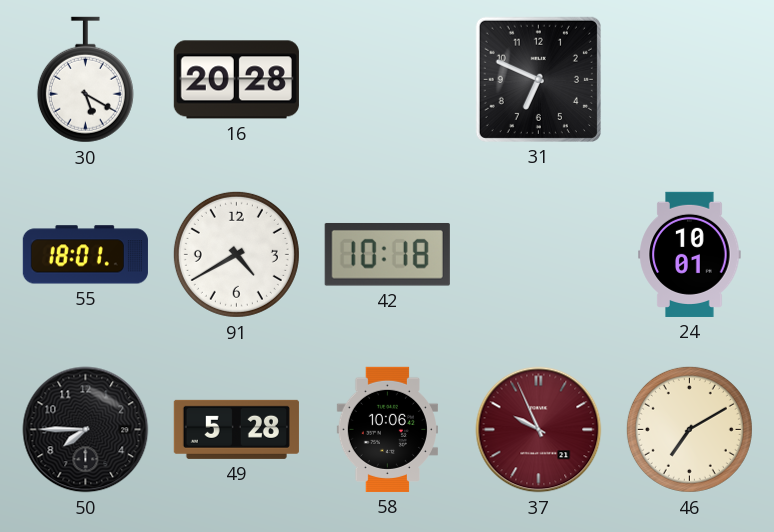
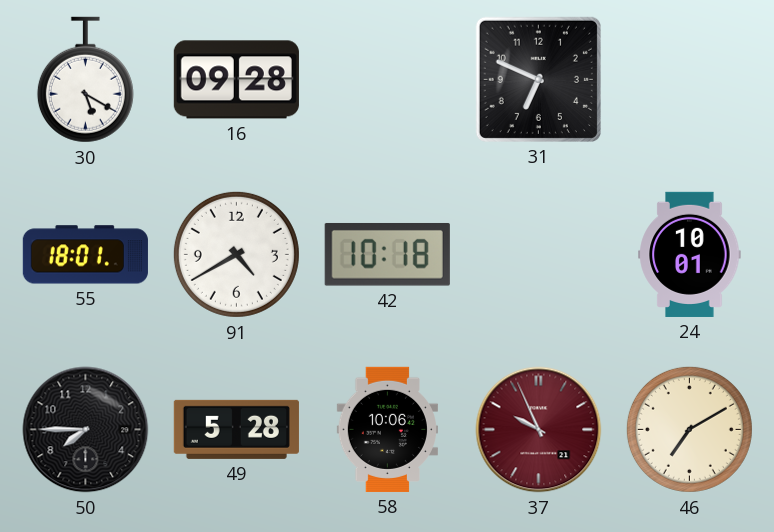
16: 20:28 -> 09:28
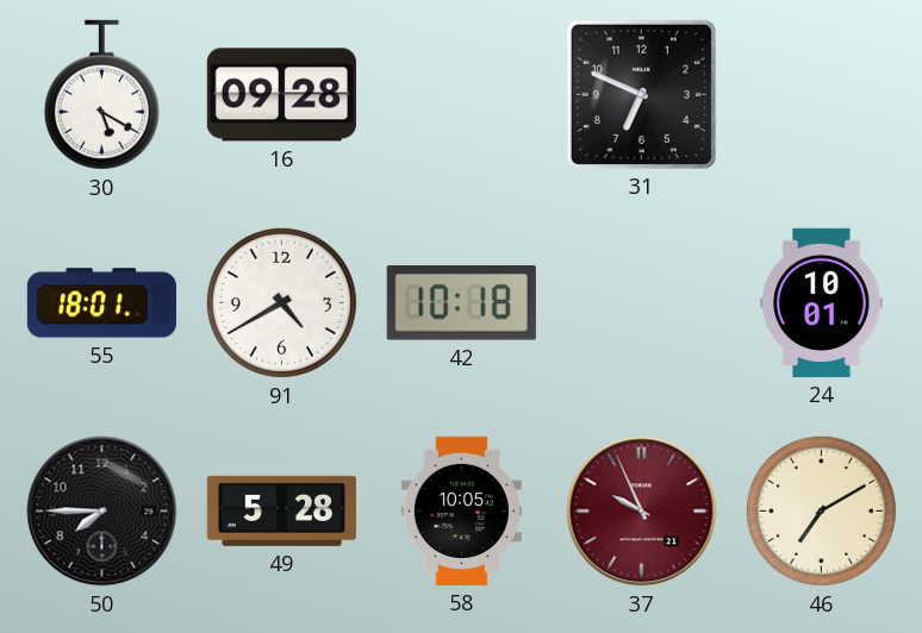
58: 10:06 -> 10:05
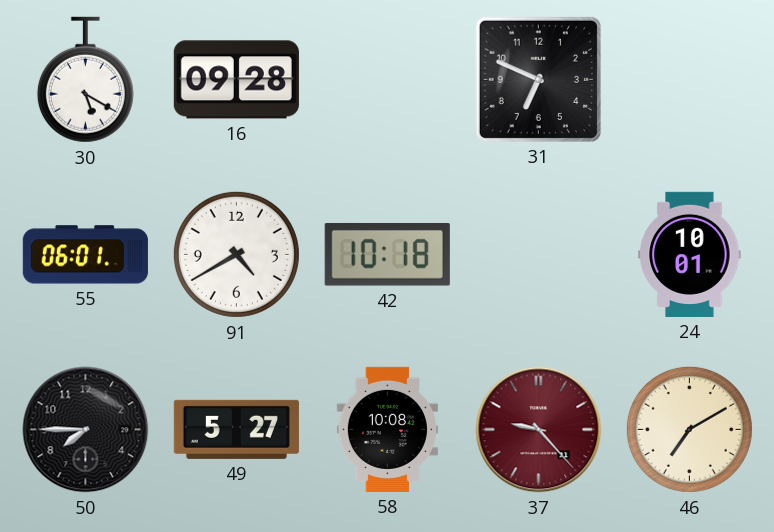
55: 18:01 -> 06:01
49: 5:28 -> 5:27
58: 10:05 -> 10:08
37: 9:56 -> 9:23
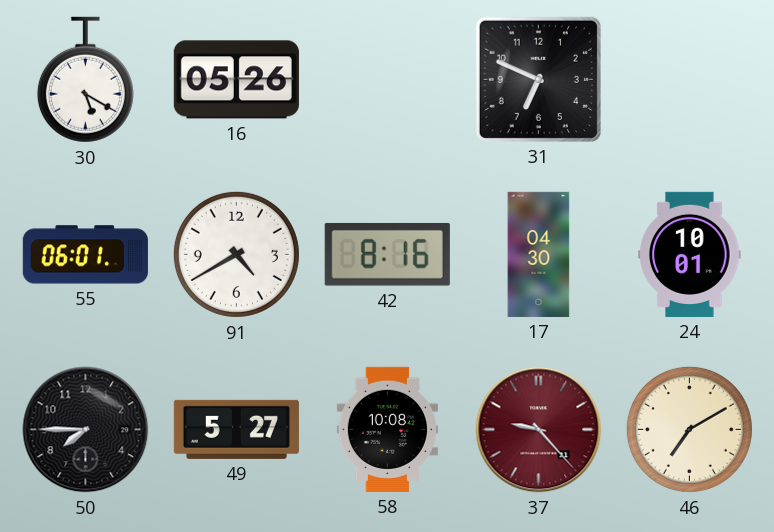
16: 09:28 -> 05:26
42: 10:18 -> 8:16
17: none -> 04:30
